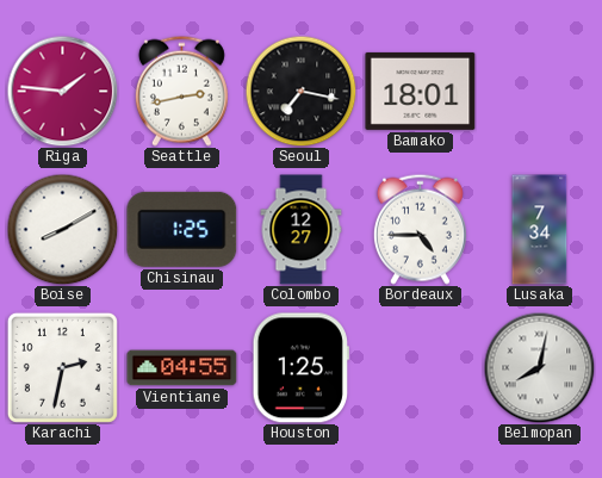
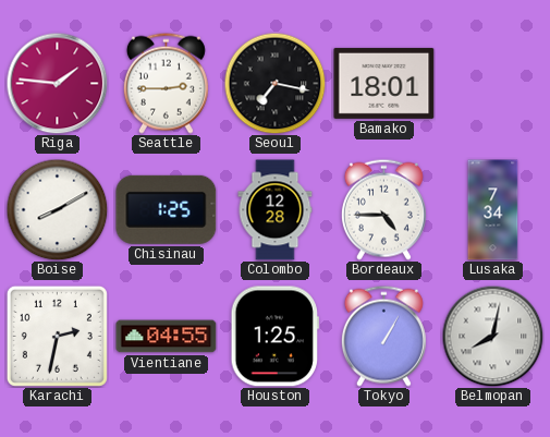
Seattle: 2:43 -> 2:45
Colombo: 12:27 -> 12:28
Tokyo: none -> 1:05
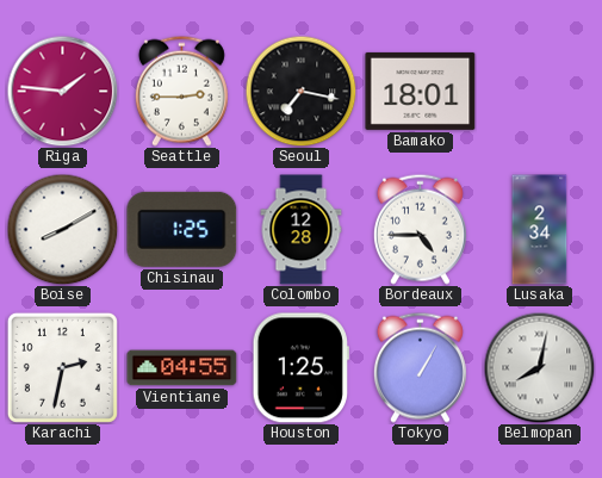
Lusaka: 7:34 -> 2:34
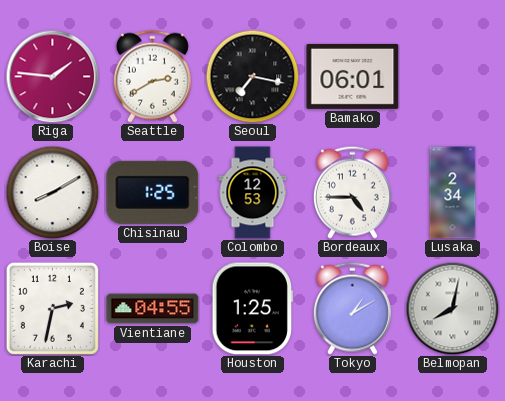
Seattle: 2:45 -> 2:40
Bamako: 18:01 -> 06:01
Colombo: 12:28 -> 12:53
Tokyo: 1:05 -> 1:10
